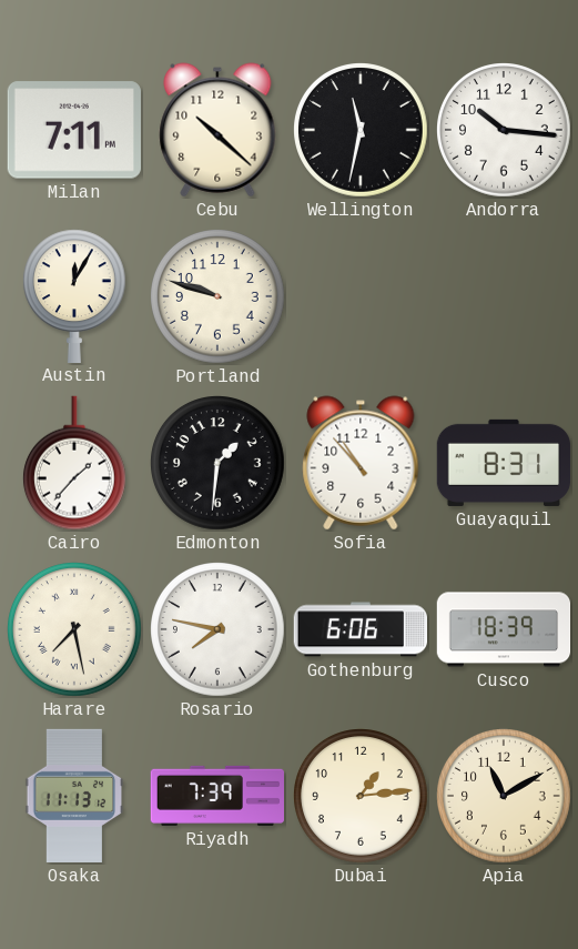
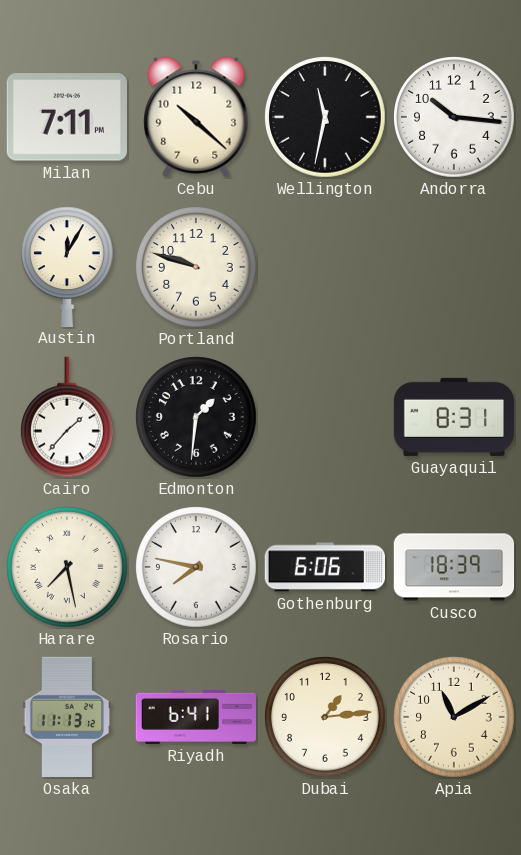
Sofia: 10:53 -> none
Riyadh: 7:39 -> 6:41
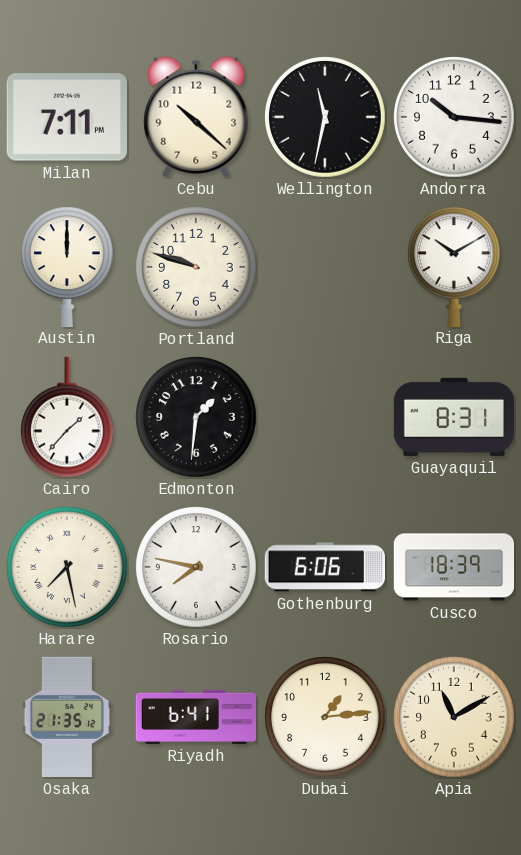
Austin: 12:05 -> 12:00
Riga: none -> 10:10
Osaka: 11:13 -> 21:35
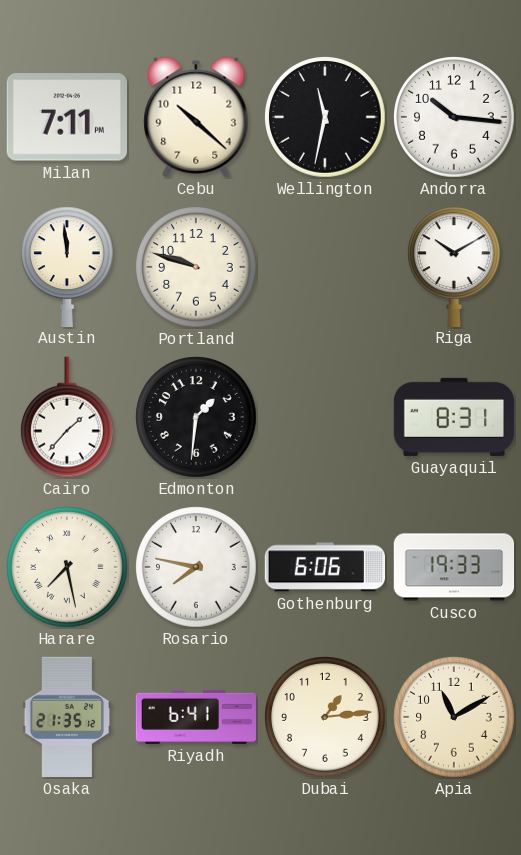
Austin: 12:00 -> 11:59
Cusco: 18:39 -> 19:33
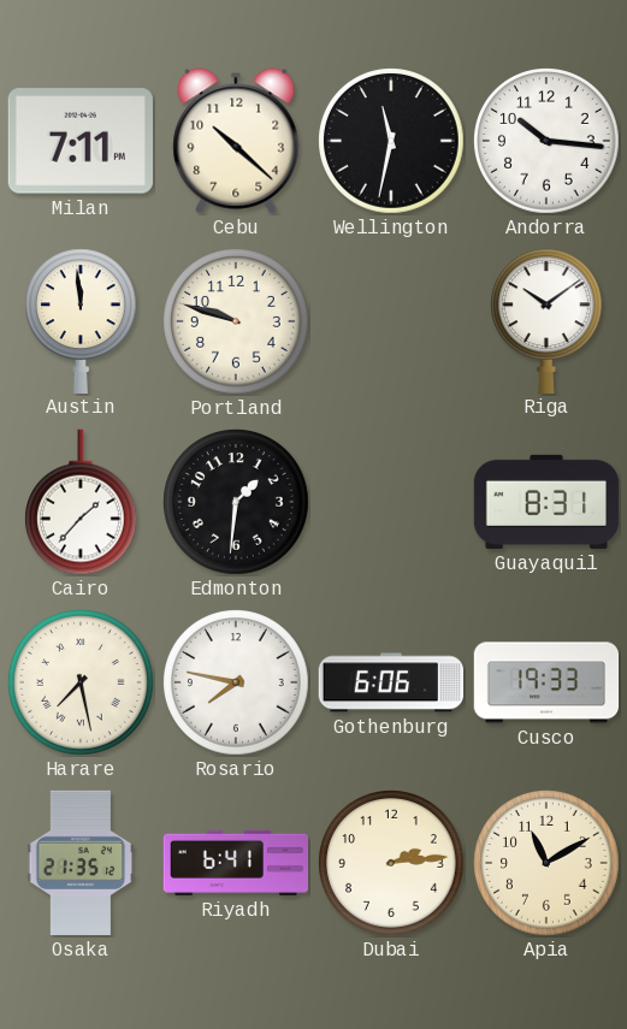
Riga: 10:10 -> 10:09
Dubai: 1:14 -> 2:14
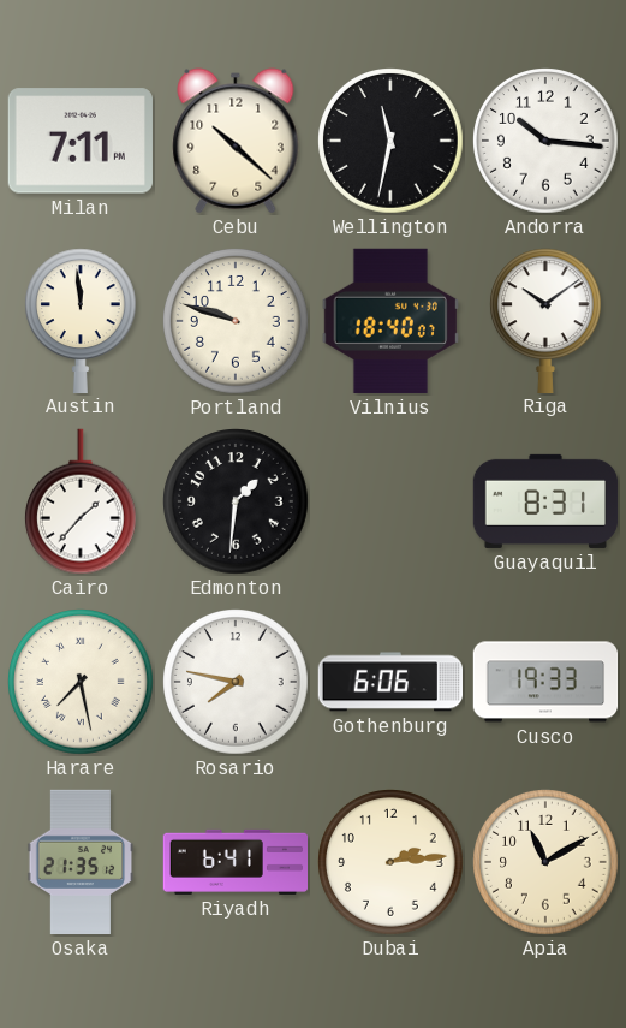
Vilnius: none -> 18:40
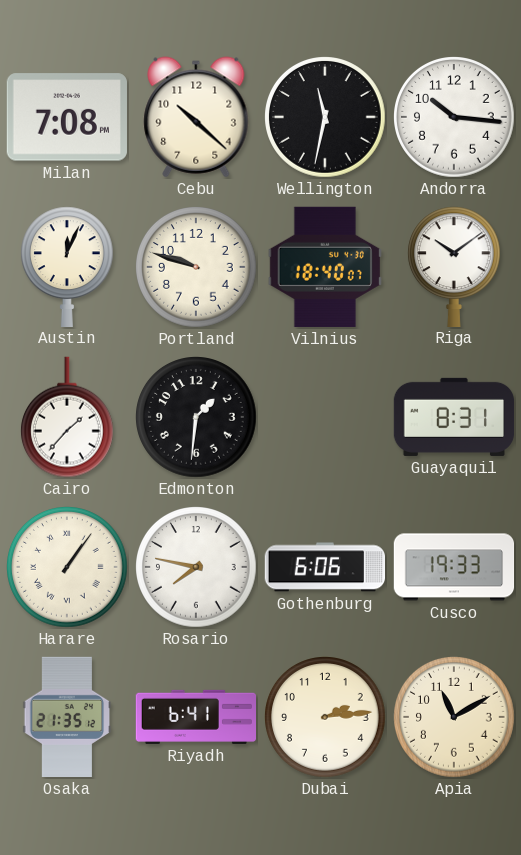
Milan: 7:11 -> 7:08
Austin: 11:59 -> 12:04
Harare: 7:28 -> 1:06
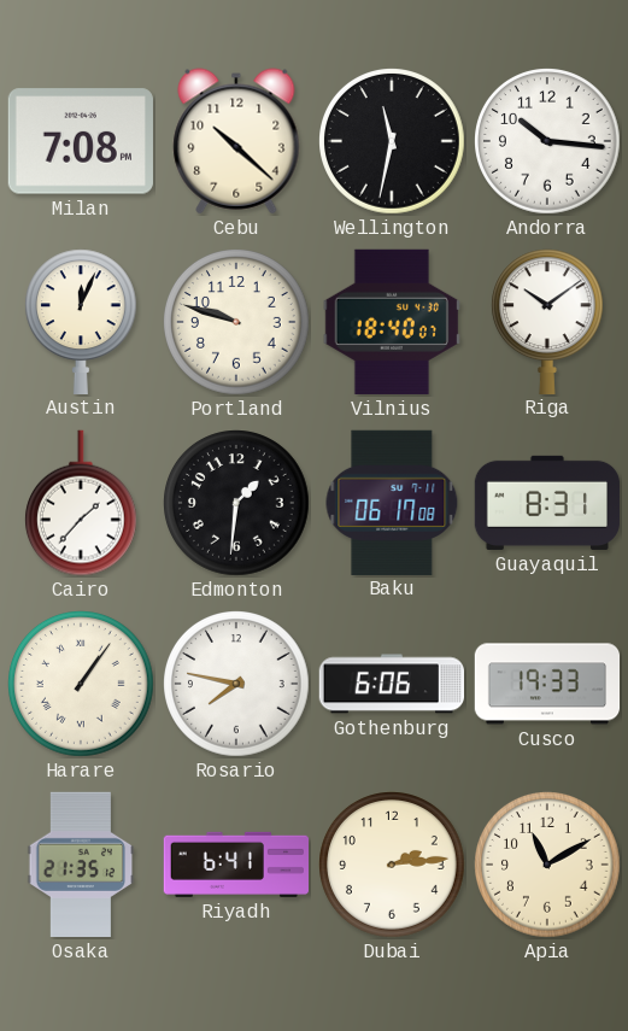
Baku: none -> 06:17
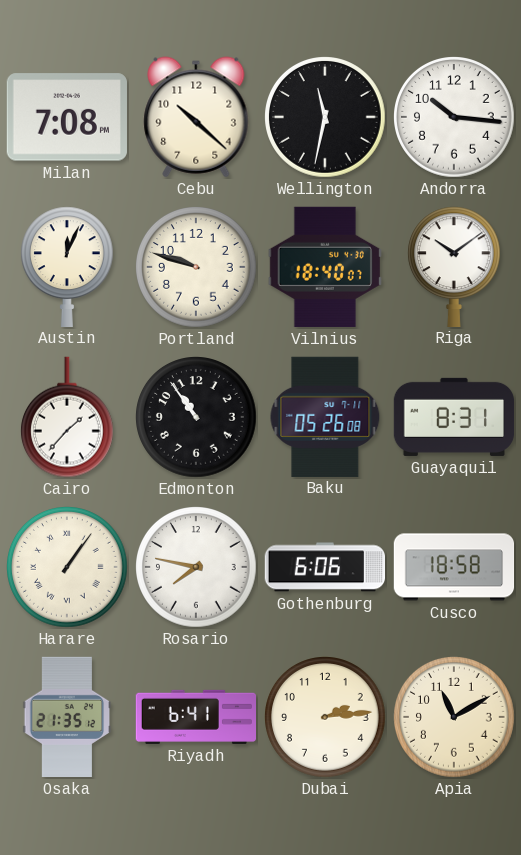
Edmonton: 1:31 -> 10:54
Baku: 06:17 -> 05:26
Cusco: 19:33 -> 18:58
